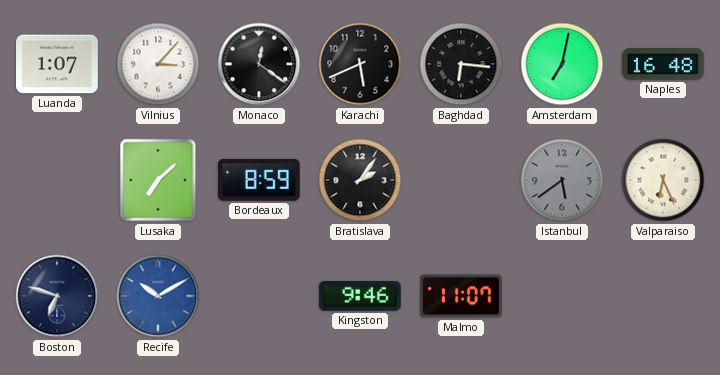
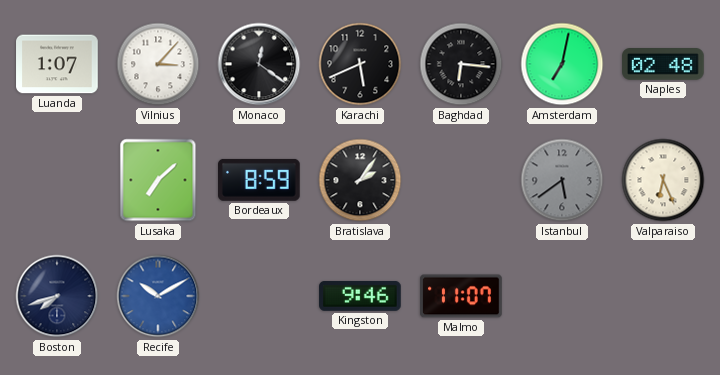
Naples: 16:48 -> 02:48
Boston: 6:48 -> 7:42
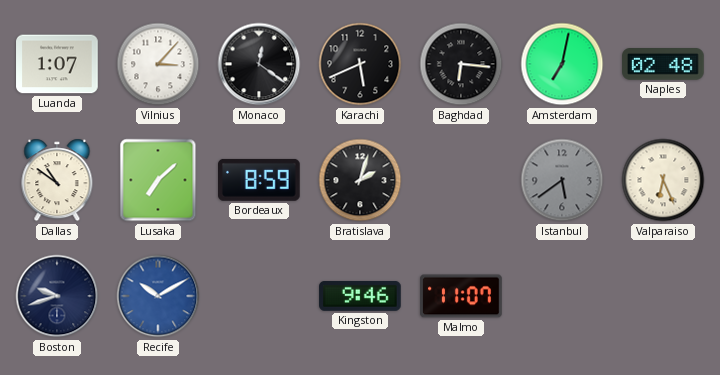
Dallas: none -> 10:51
Bratislava: 2:06 -> 2:03
Boston: 7:42 -> 9:42
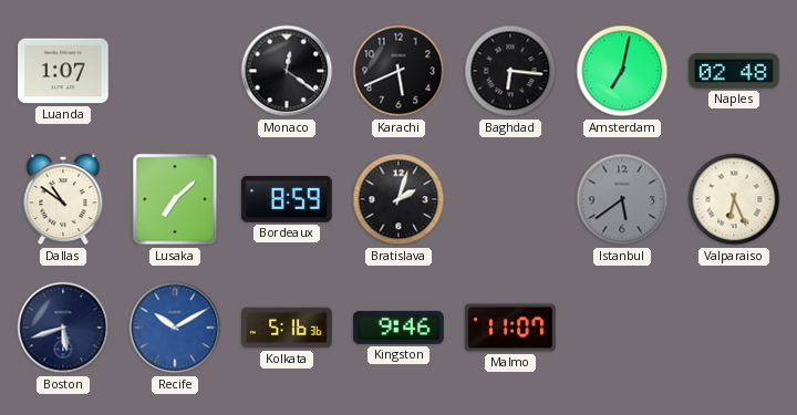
Vilnius: 3:07 -> none
Boston: 9:42 -> 5:42
Kolkata: none -> 5:16
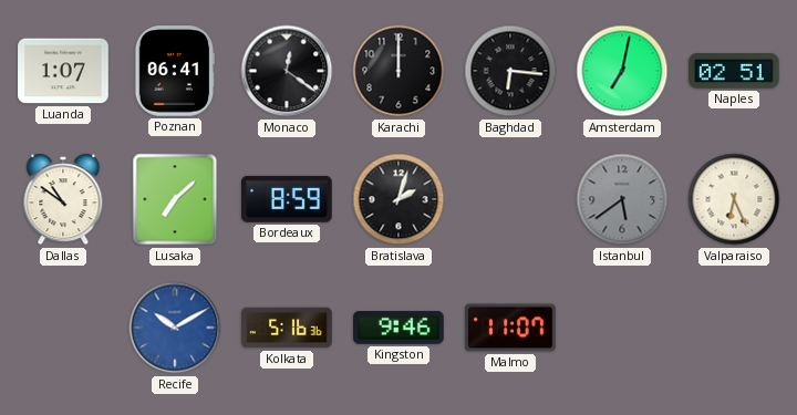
Poznan: none -> 06:41
Karachi: 5:41 -> 12:00
Naples: 02:48 -> 02:51
Boston: 5:42 -> none
